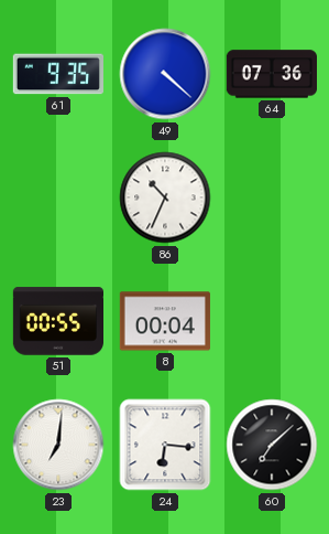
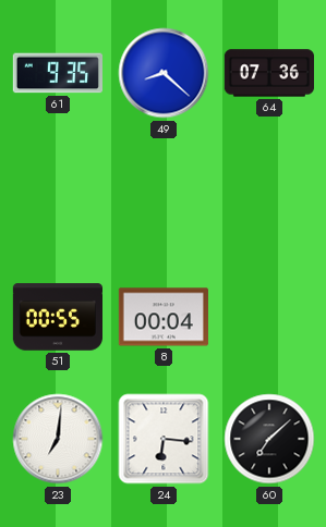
49: 4:22 -> 8:22
86: 10:34 -> none
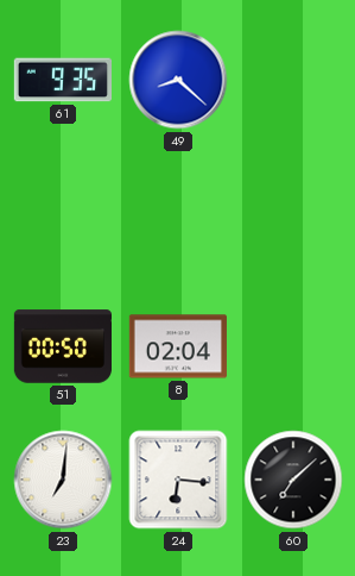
64: 07:36 -> none
51: 00:55 -> 00:50
8: 00:04 -> 02:04
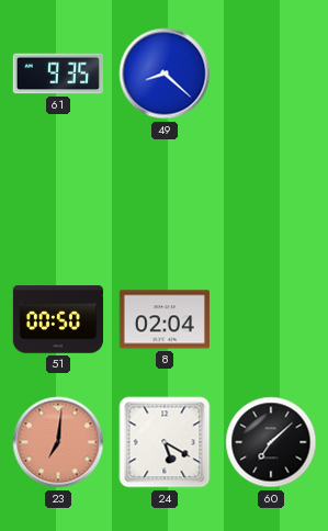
23 dial: white -> salmon
24: 6:16 -> 5:20
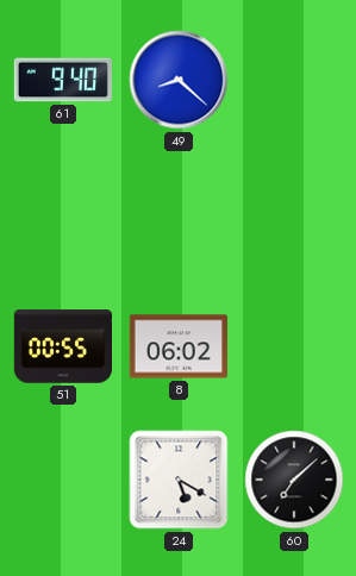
61: 9:35 -> 9:40
51: 00:50 -> 00:55
8: 02:04 -> 06:02
23: 7:01 -> none
